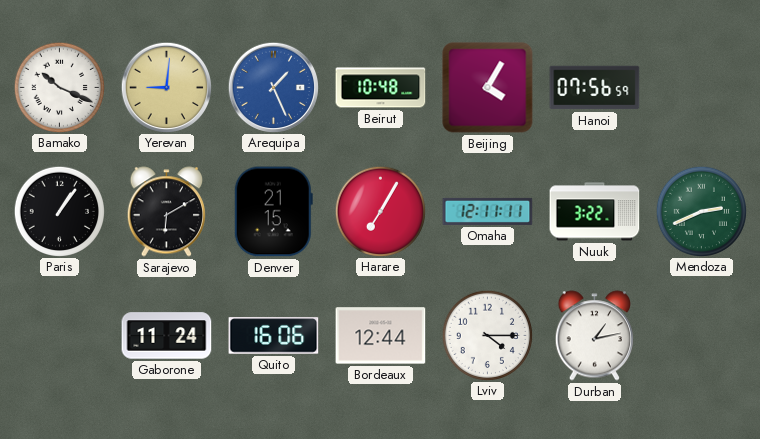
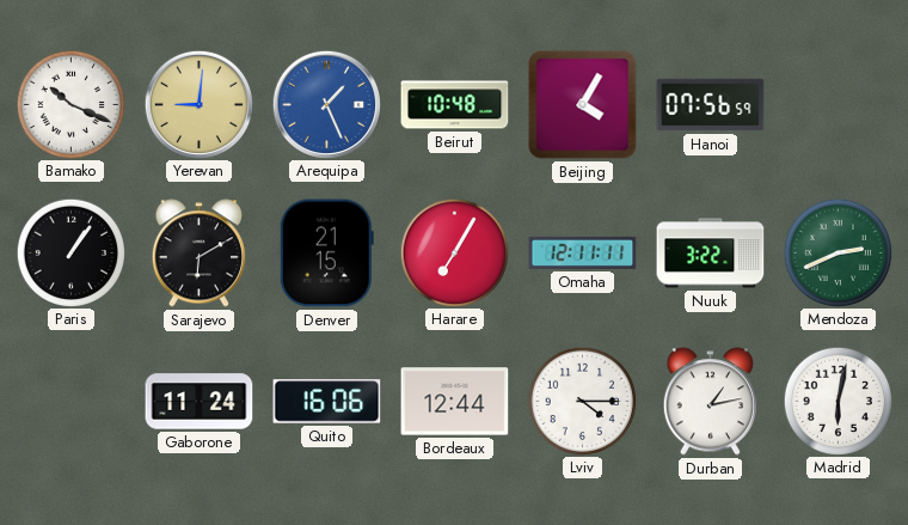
Madrid: none -> 6:02
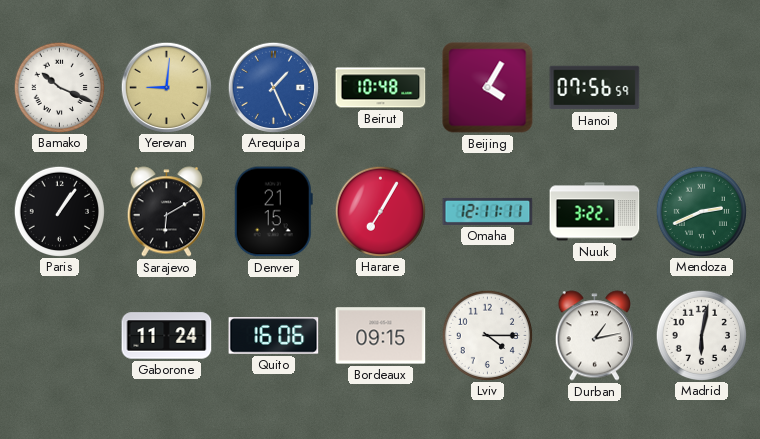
Bordeaux: 12:44 -> 09:15
